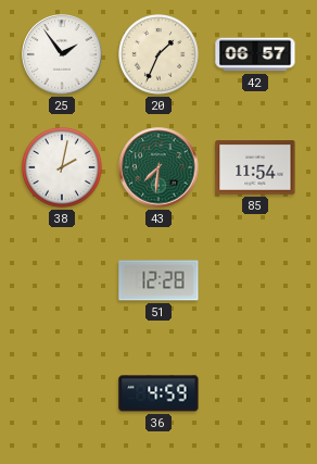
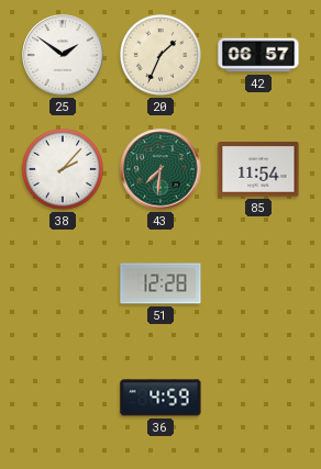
25: 1:54 -> 1:51
38: 2:02 -> 2:07
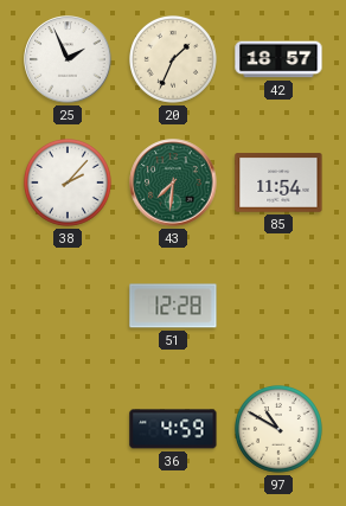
25: 1:51 -> 1:56
42: 06:57 -> 18:57
97: none -> 10:50
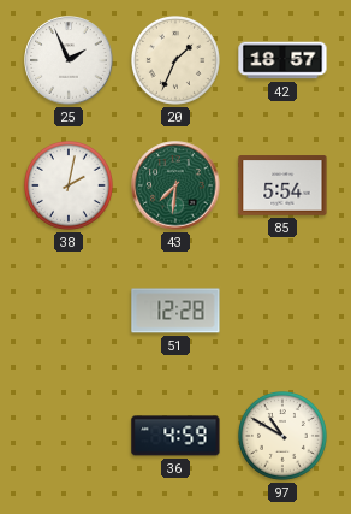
38: 2:07 -> 2:02
85: 11:54 -> 5:54
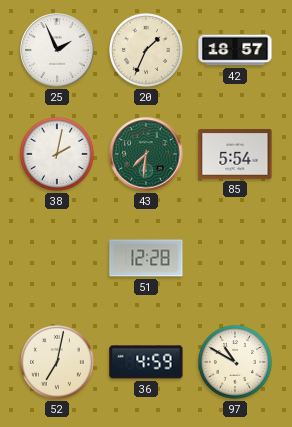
52: none -> 7:02
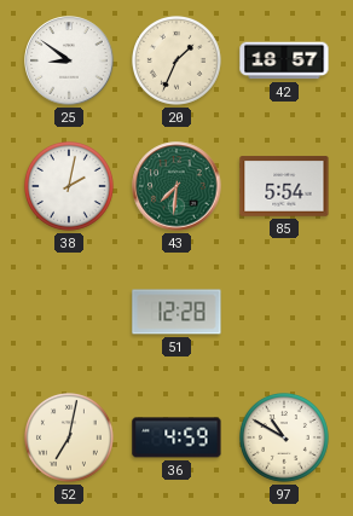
25: 1:56 -> 8:51
